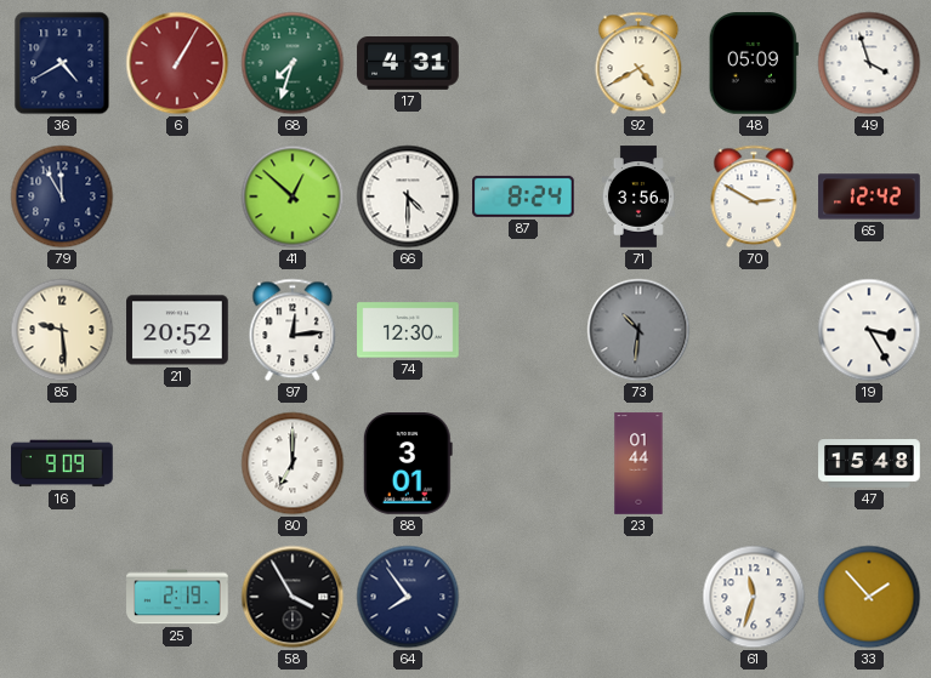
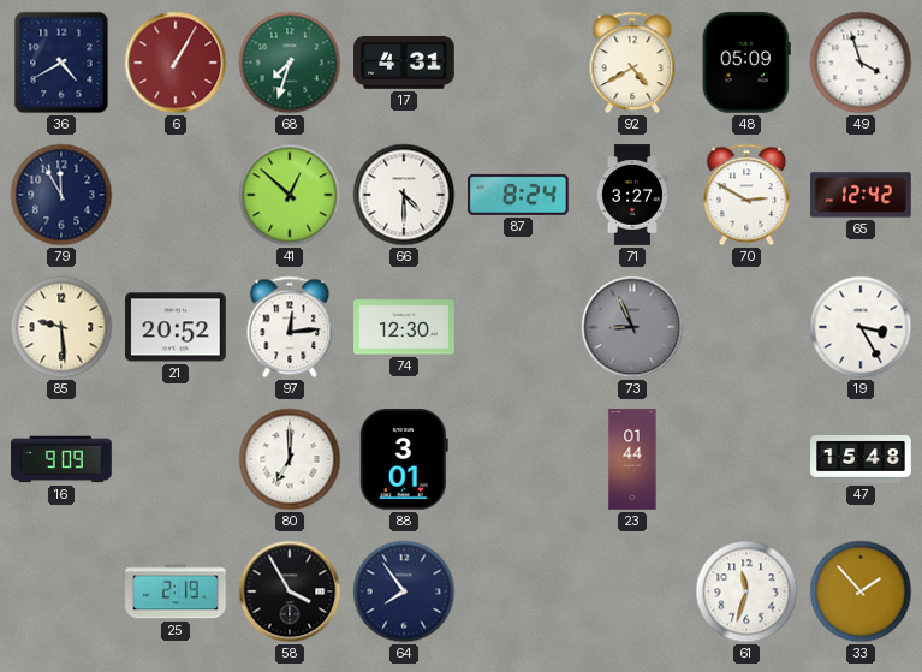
71: 3:56 -> 3:27
73: 10:31 -> 8:56
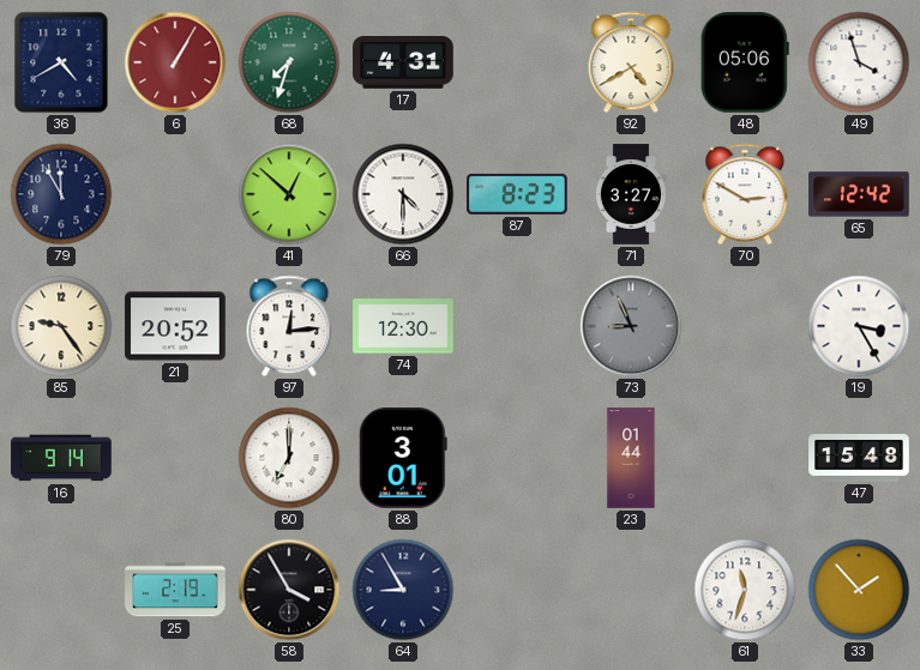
48: 05:09 -> 05:06
87: 8:24 -> 8:23
85: 9:29 -> 9:24
16: 9:09 -> 9:14
64: 7:54 -> 8:55
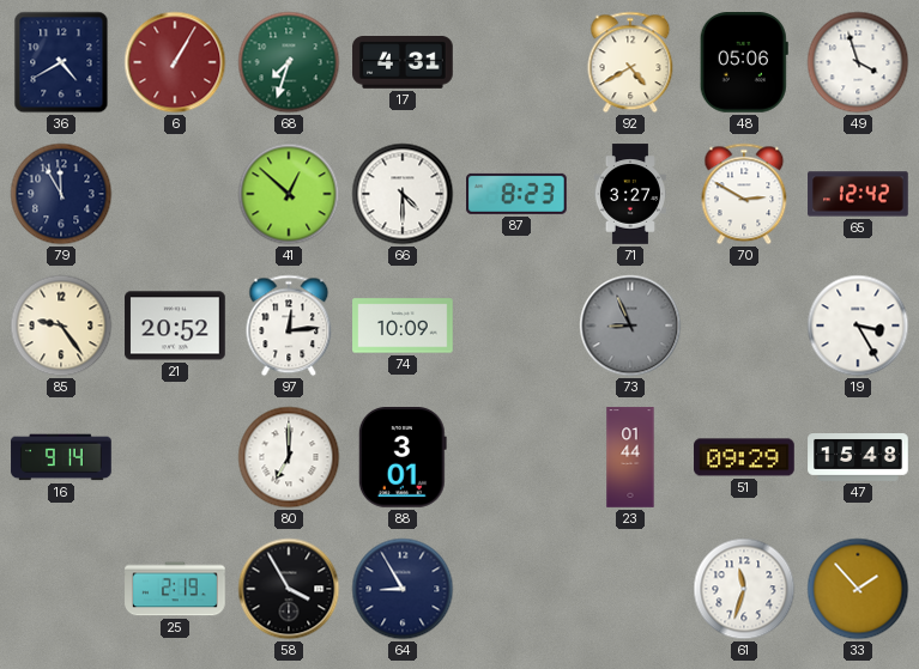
74: 12:30 -> 10:09
51: none -> 09:29
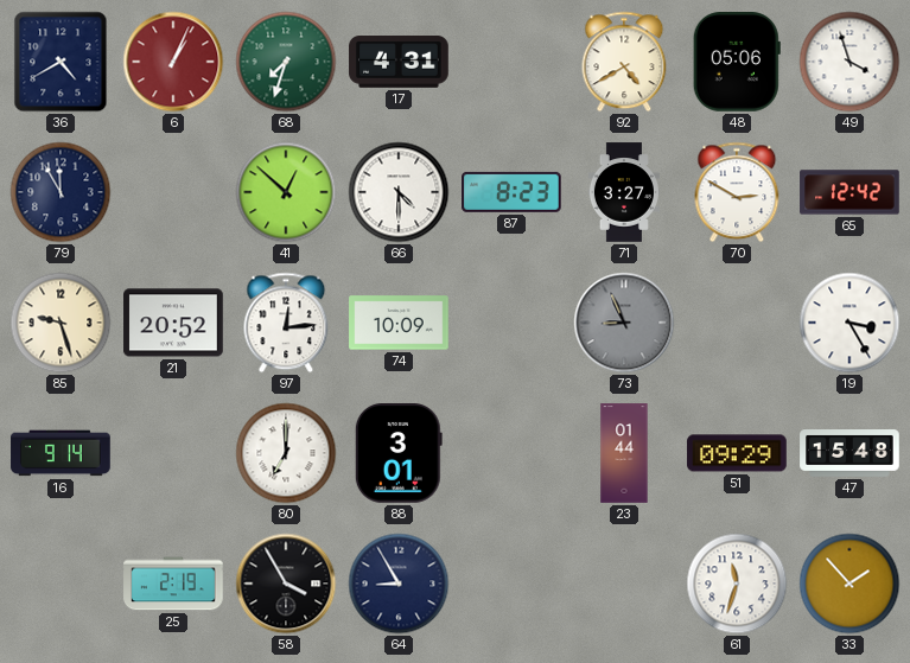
6: 1:05 -> 1:04
85: 9:24 -> 9:27
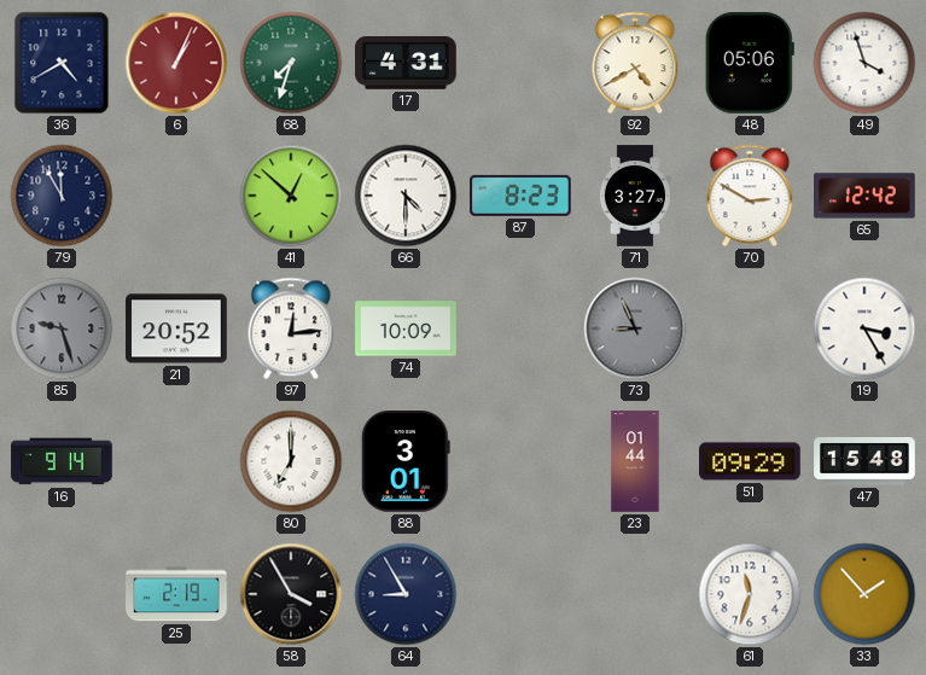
85 dial: cream -> grey
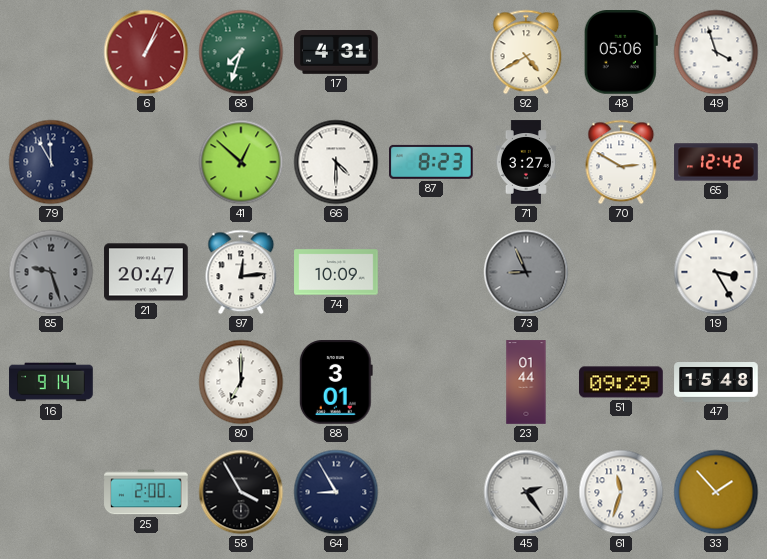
36: 4:40 -> none
21: 20:52 -> 20:47
25: 2:19 -> 2:00
45: none -> 2:24
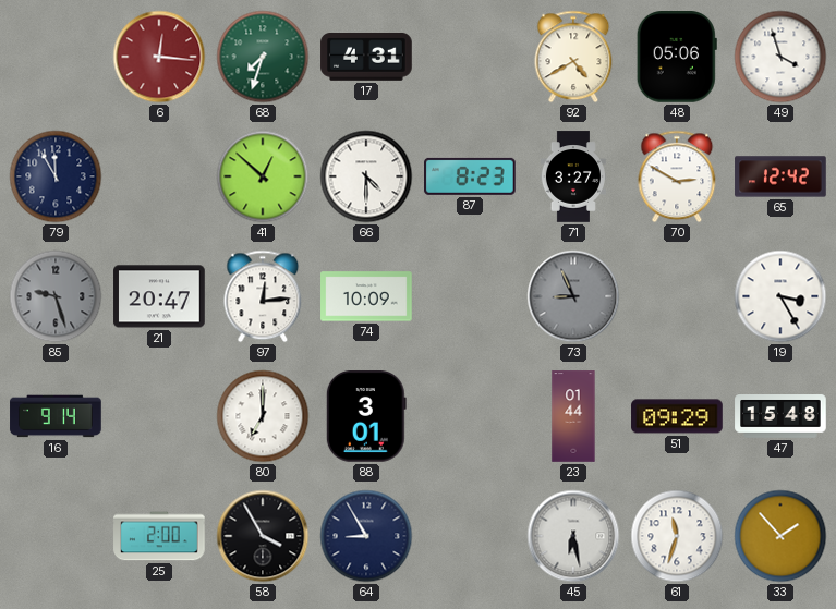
6: 1:04 -> 12:16
45: 2:24 -> 6:28
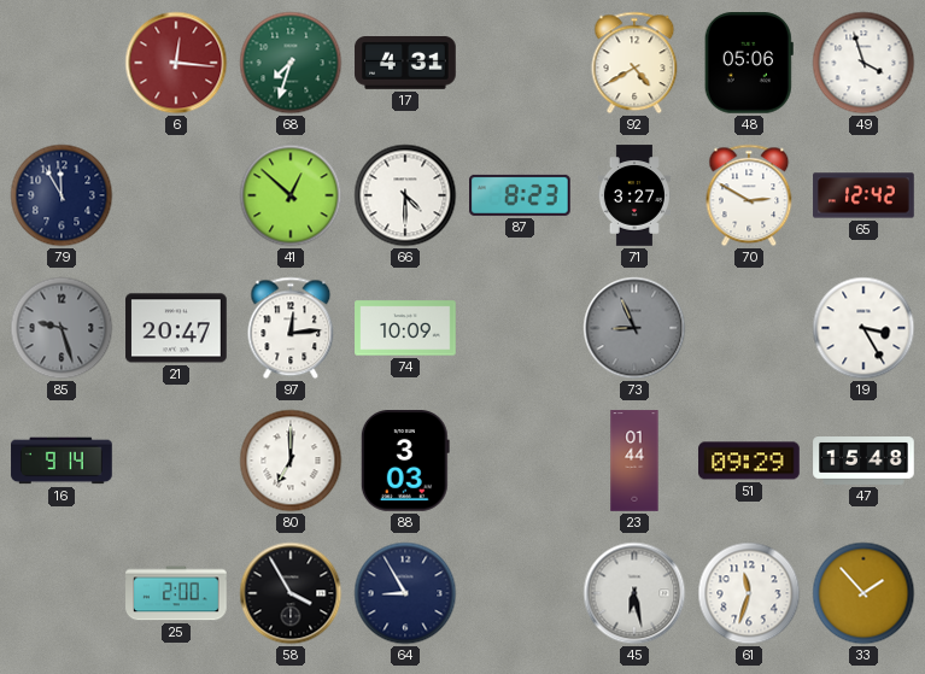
88: 3:01 -> 3:03
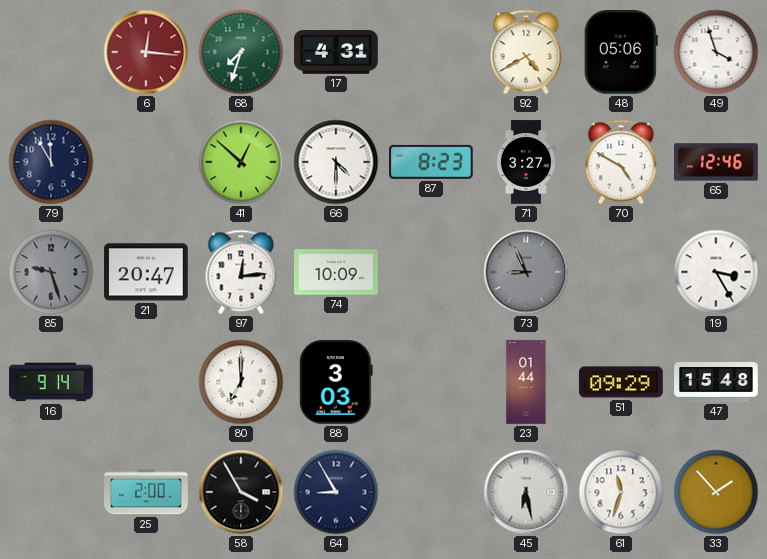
70: 2:50 -> 4:50
65: 12:42 -> 12:46
